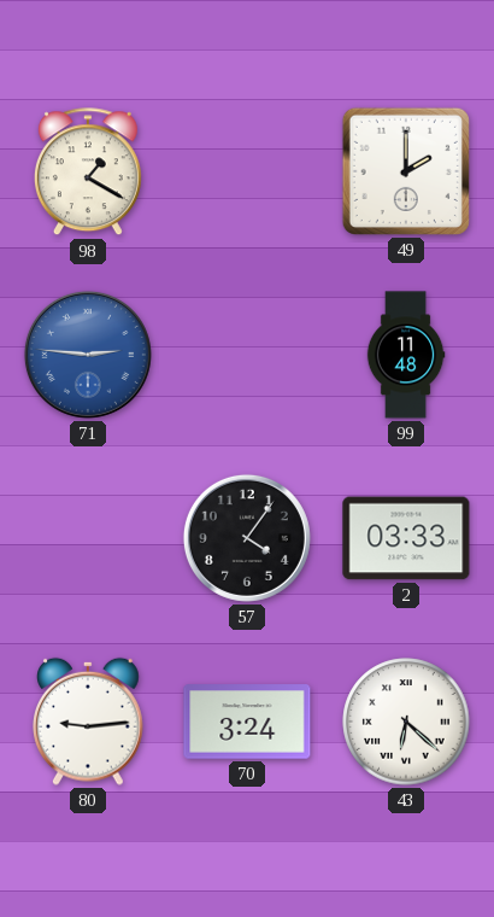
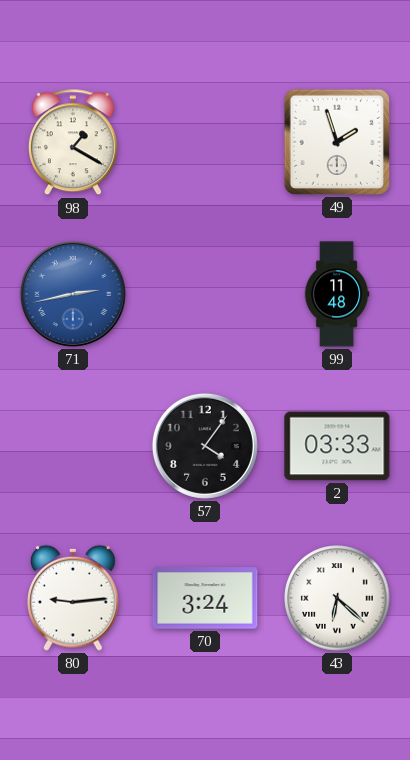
49: 2:00 -> 1:57
71: 2:46 -> 2:43
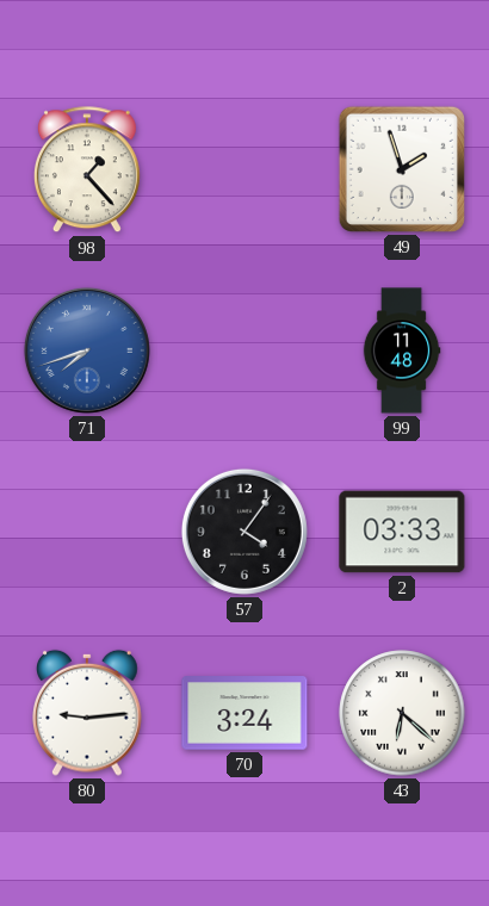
98: 1:20 -> 1:23
71: 2:43 -> 7:42
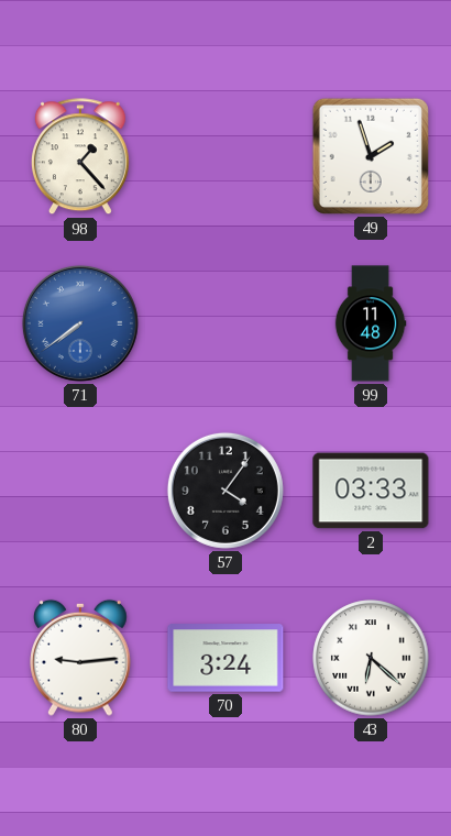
71: 7:42 -> 7:39
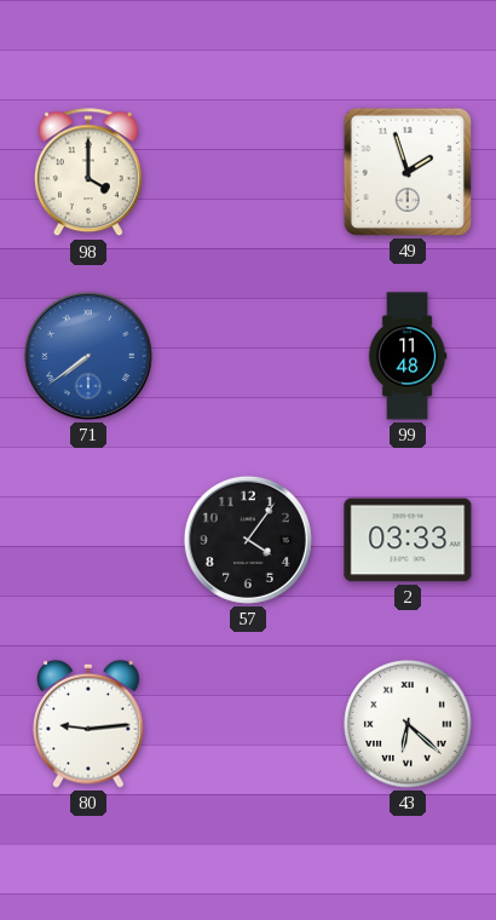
98: 1:23 -> 4:00
70: 3:24 -> none
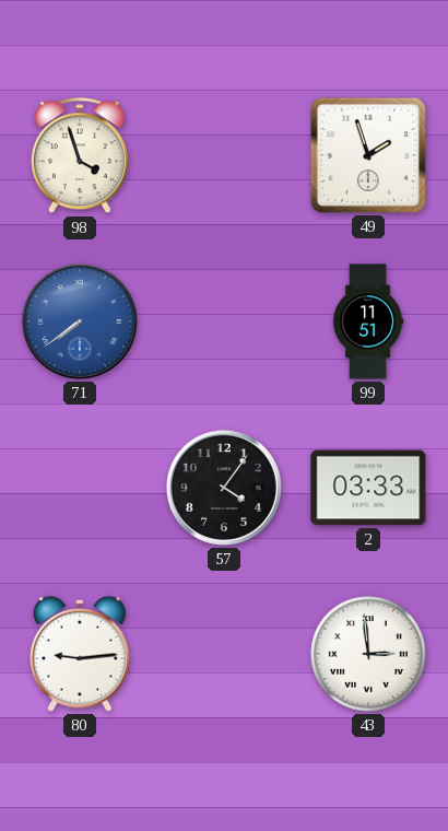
98: 4:00 -> 3:57
99: 11:48 -> 11:51
43: 6:22 -> 2:59
